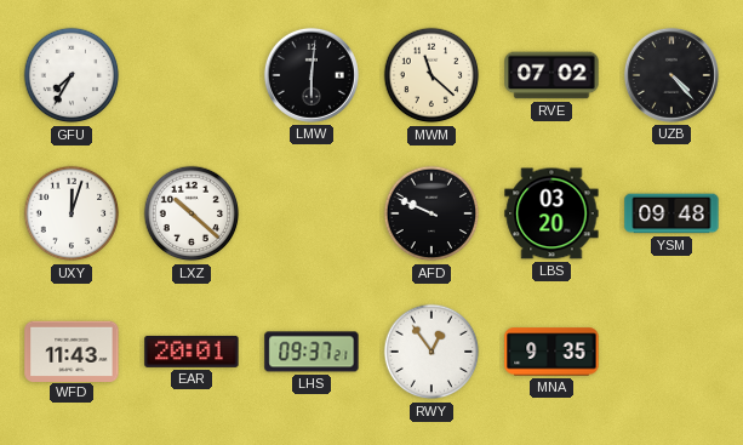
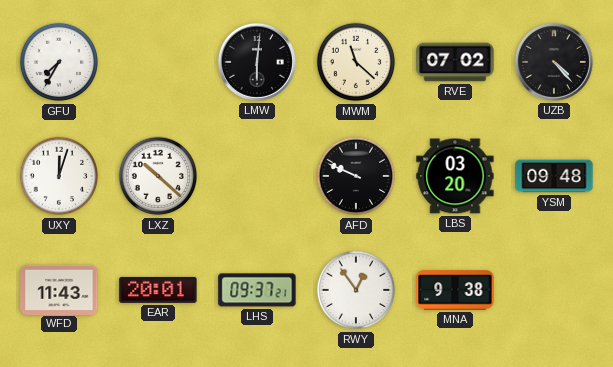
MNA: 9:35 -> 9:38
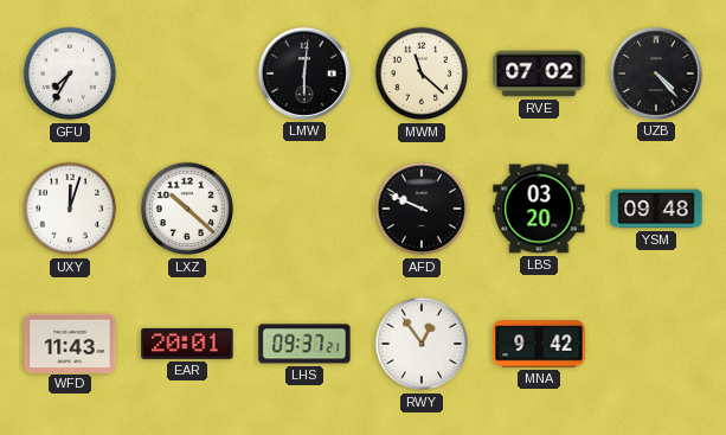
MNA: 9:38 -> 9:42
